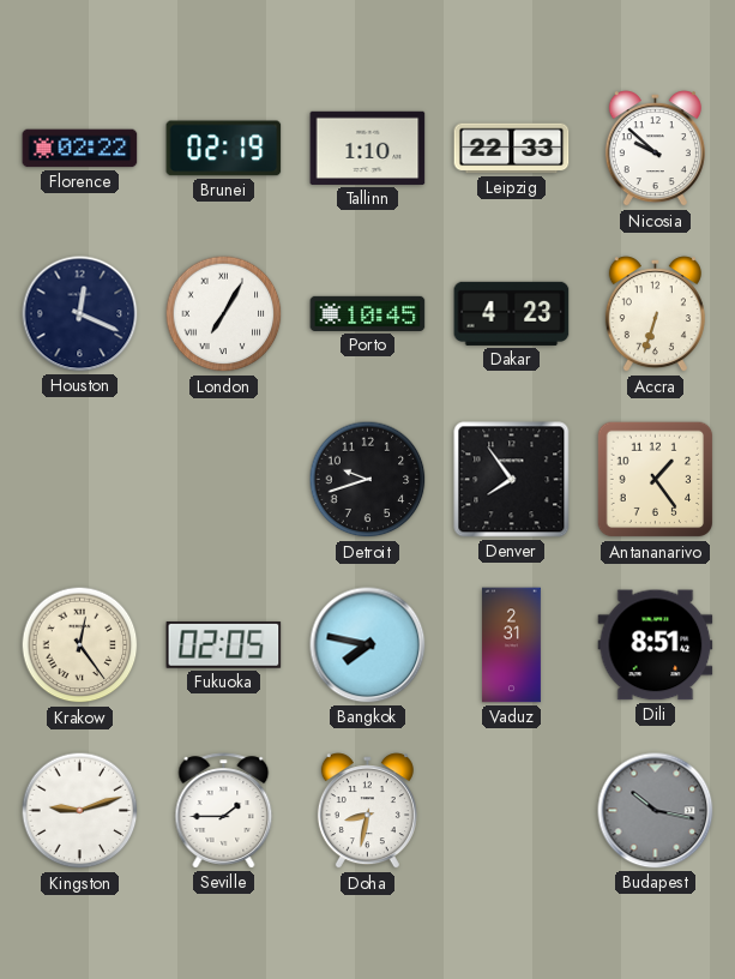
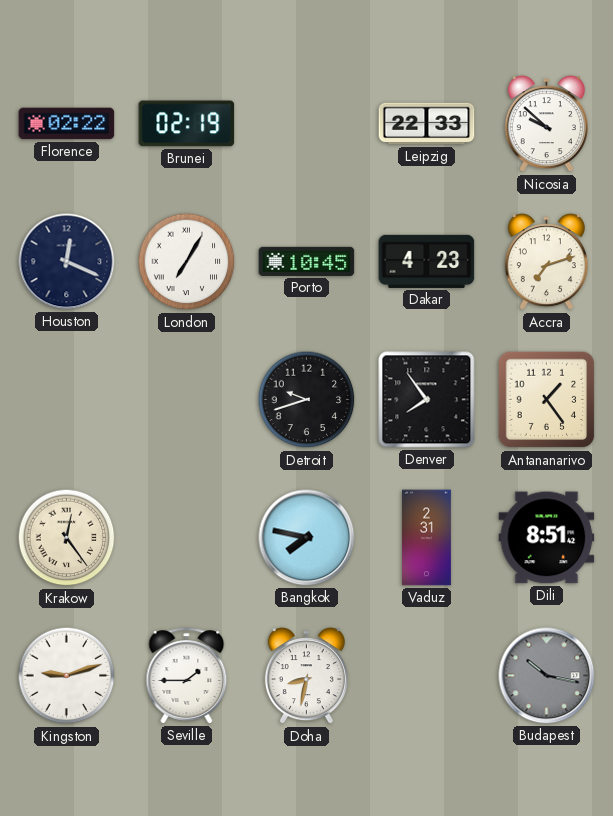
Tallinn: 1:10 -> none
Accra: 6:33 -> 7:12
Fukuoka: 02:05 -> none
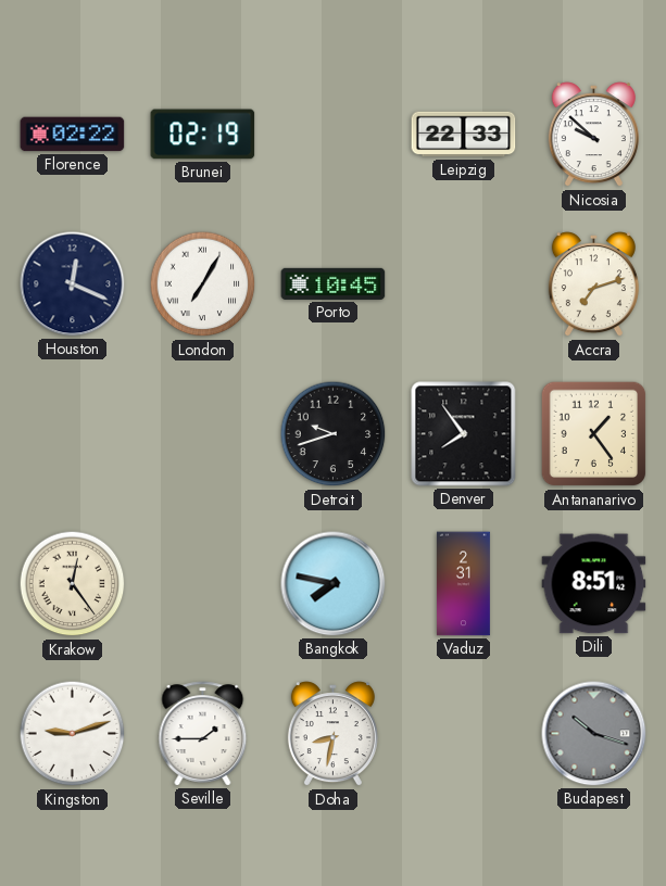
Dakar: 4:23 -> none
Budapest: 10:17 -> 10:18
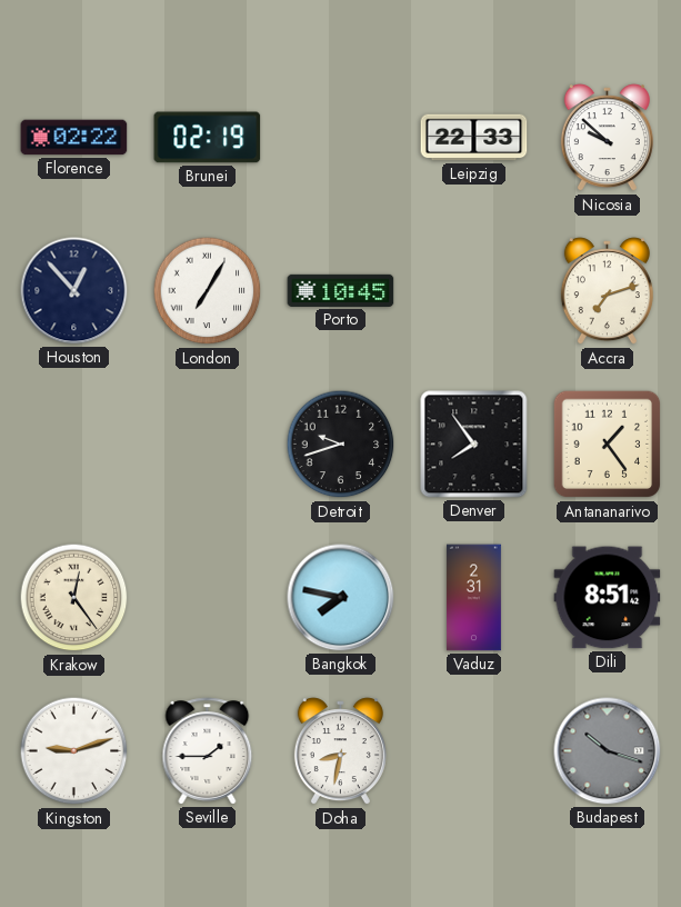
Houston: 12:19 -> 12:53
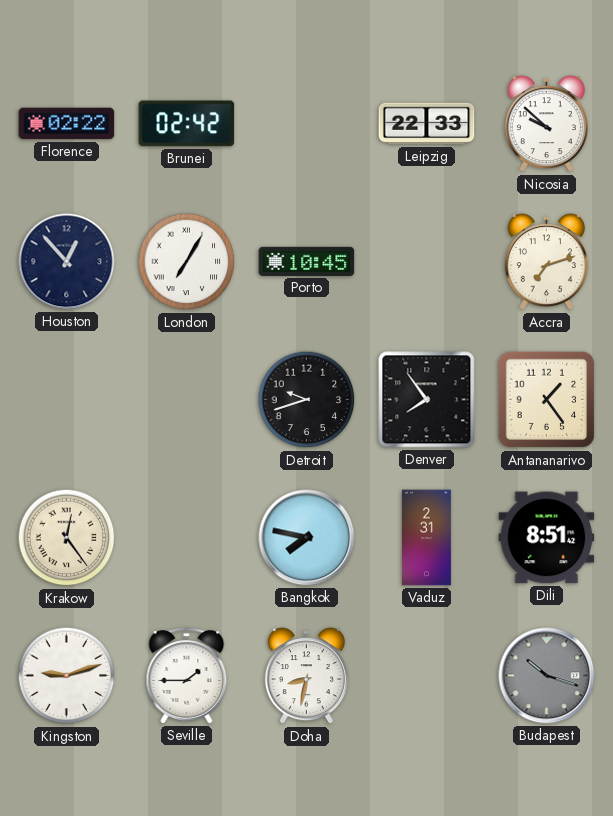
Brunei: 02:19 -> 02:42
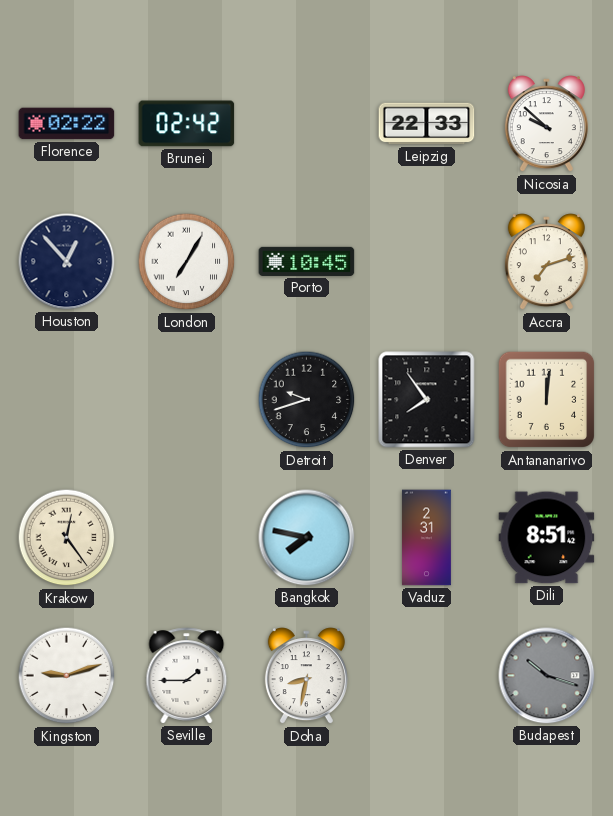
Antananarivo: 1:24 -> 12:01
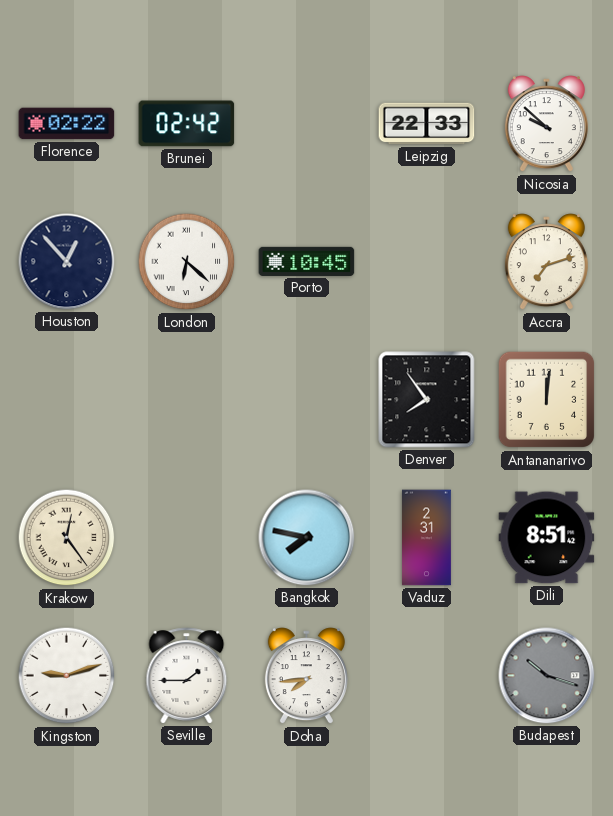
London: 7:05 -> 6:22
Detroit: 9:42 -> none
Doha: 8:32 -> 7:44
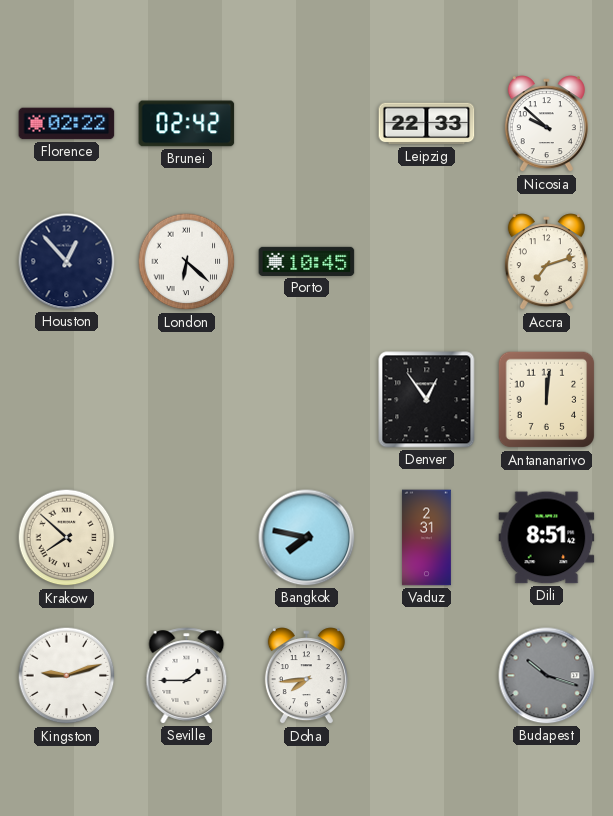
Denver: 7:54 -> 12:54
Krakow: 12:24 -> 7:52
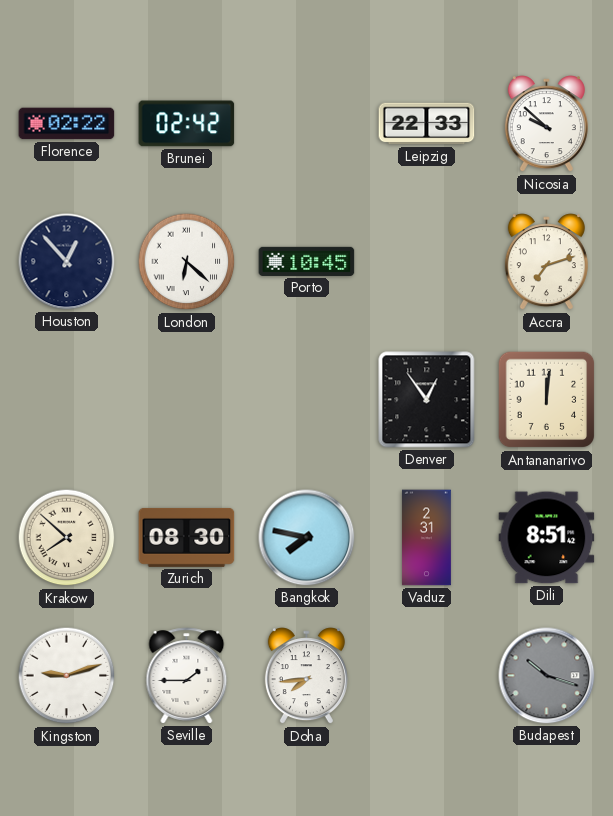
Zurich: none -> 08:30
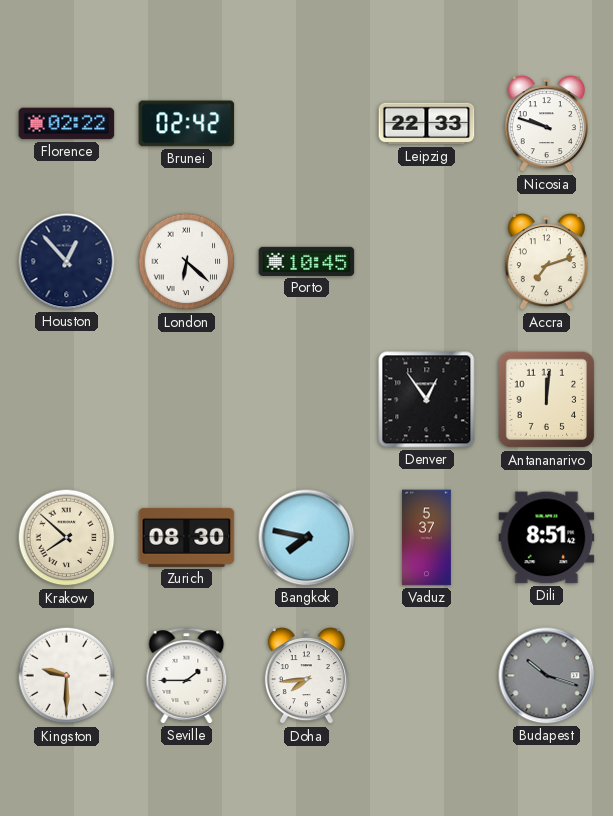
Nicosia: 9:52 -> 9:48
Vaduz: 2:31 -> 5:37
Kingston: 9:12 -> 9:30
